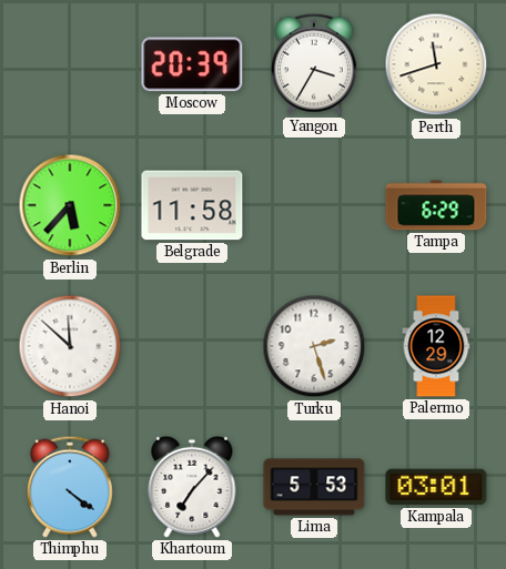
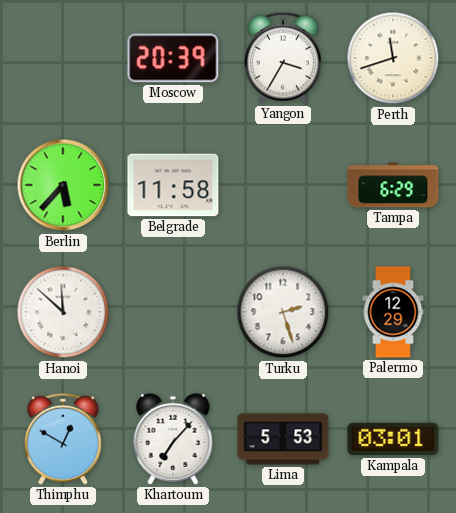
Thimphu: 4:21 -> 12:50
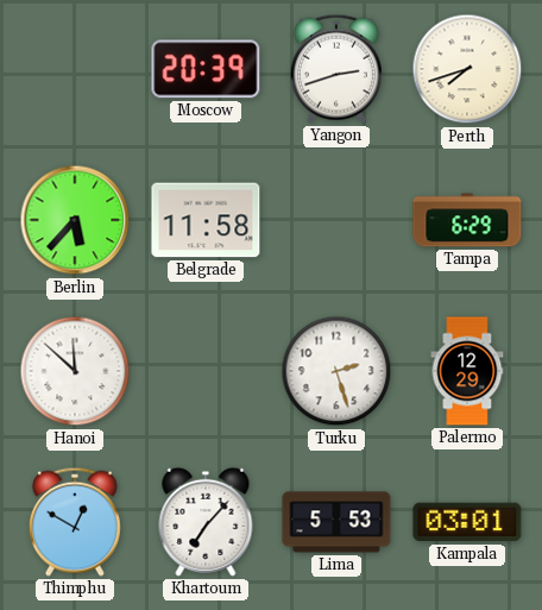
Yangon: 3:35 -> 2:42
Perth: 11:42 -> 7:42
